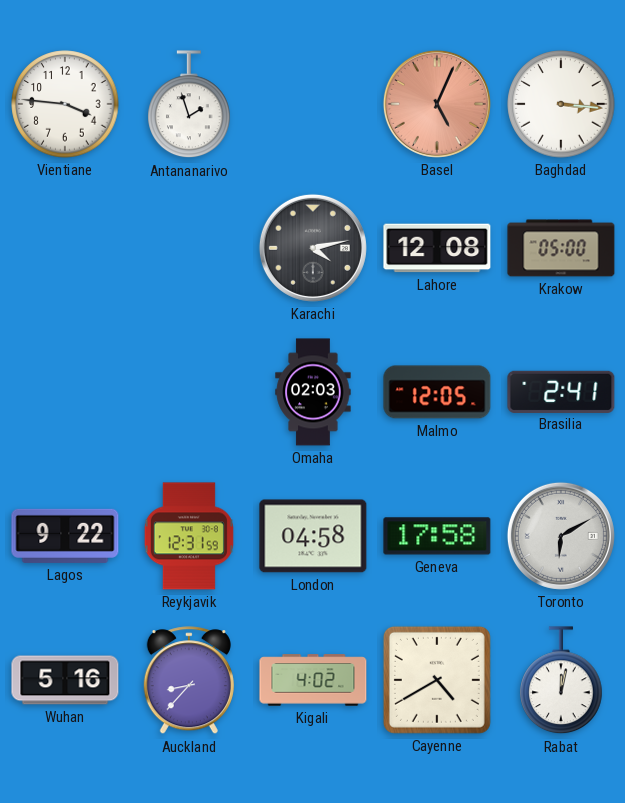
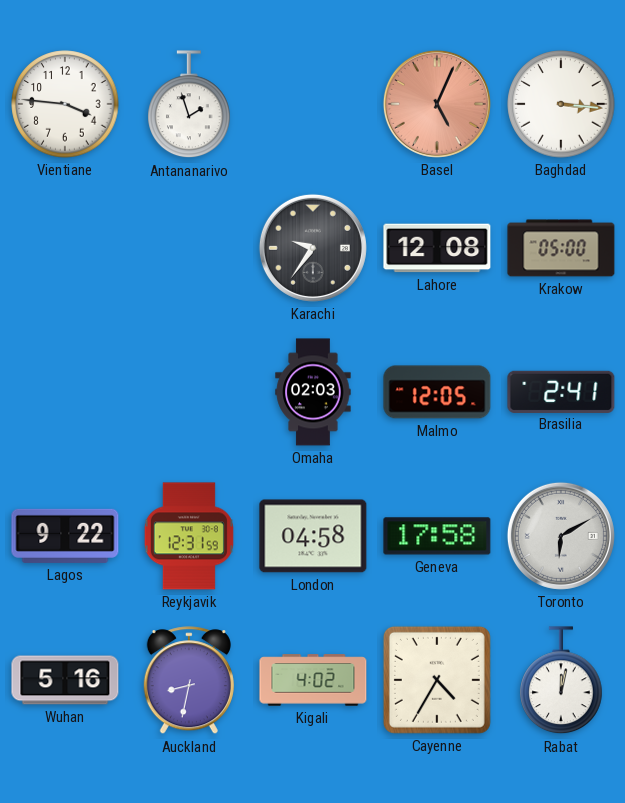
Karachi: 4:13 -> 9:36
Auckland: 8:37 -> 8:32
Cayenne: 4:40 -> 4:35
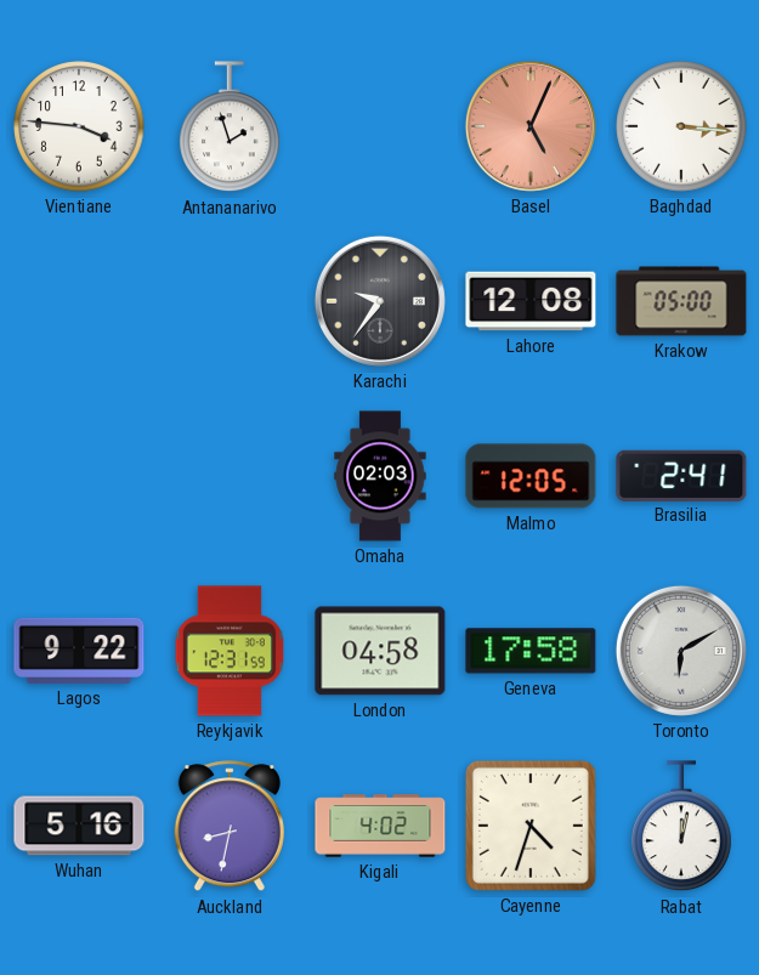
Cayenne: 4:35 -> 4:33
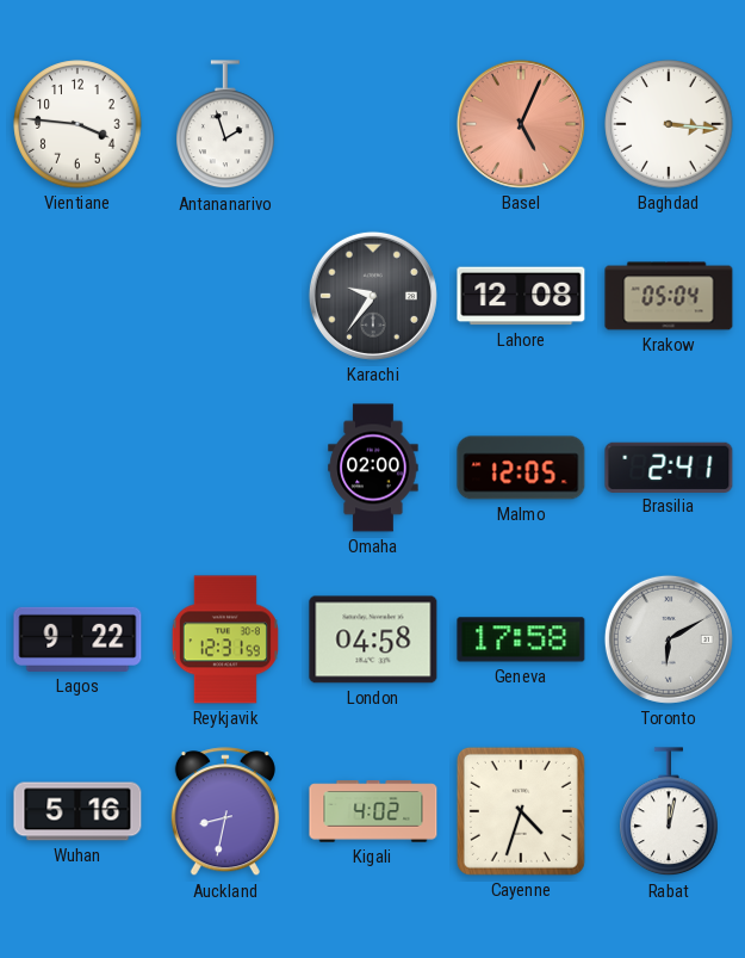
Krakow: 05:00 -> 05:04
Omaha: 02:03 -> 02:00
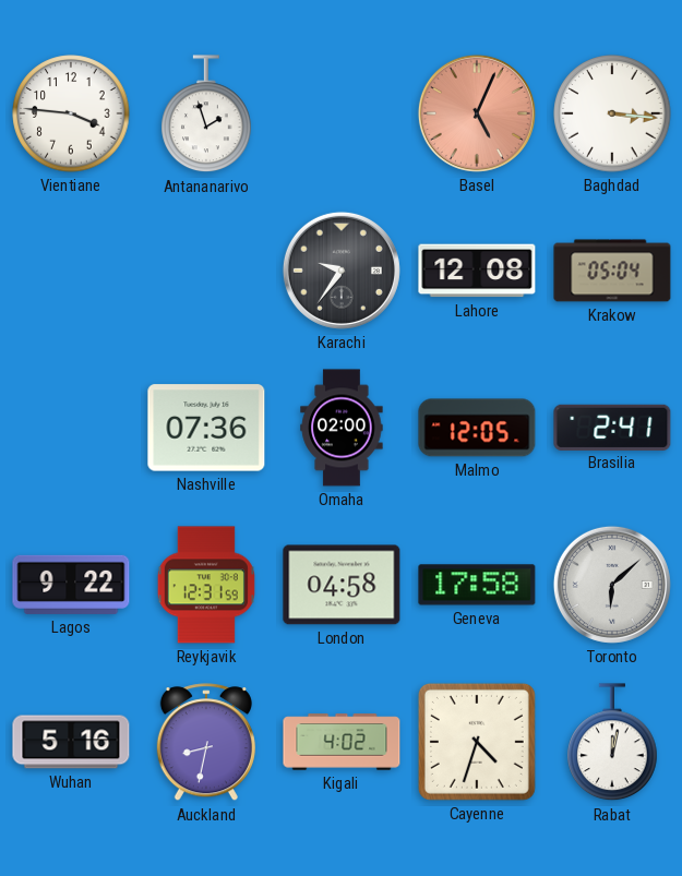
Nashville: none -> 07:36
Toronto: 6:10 -> 6:08
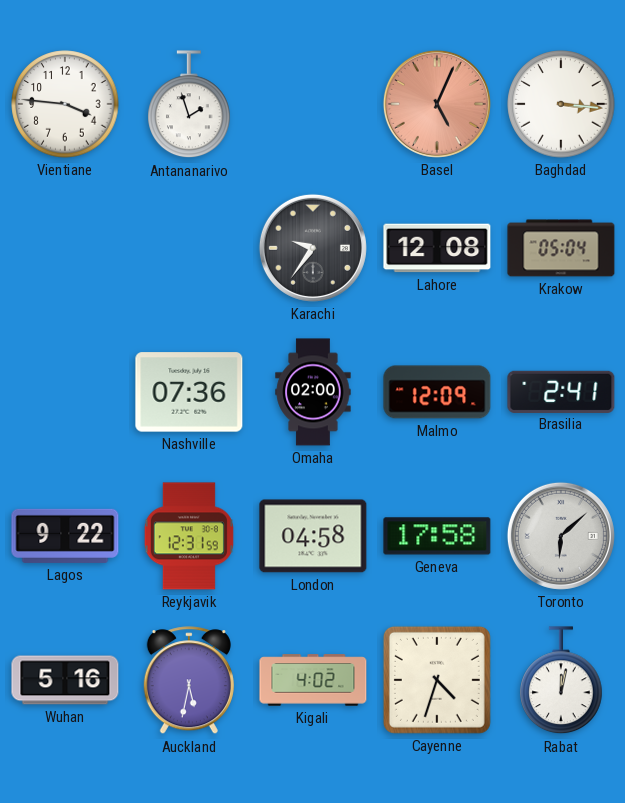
Malmo: 12:05 -> 12:09
Auckland: 8:32 -> 5:32
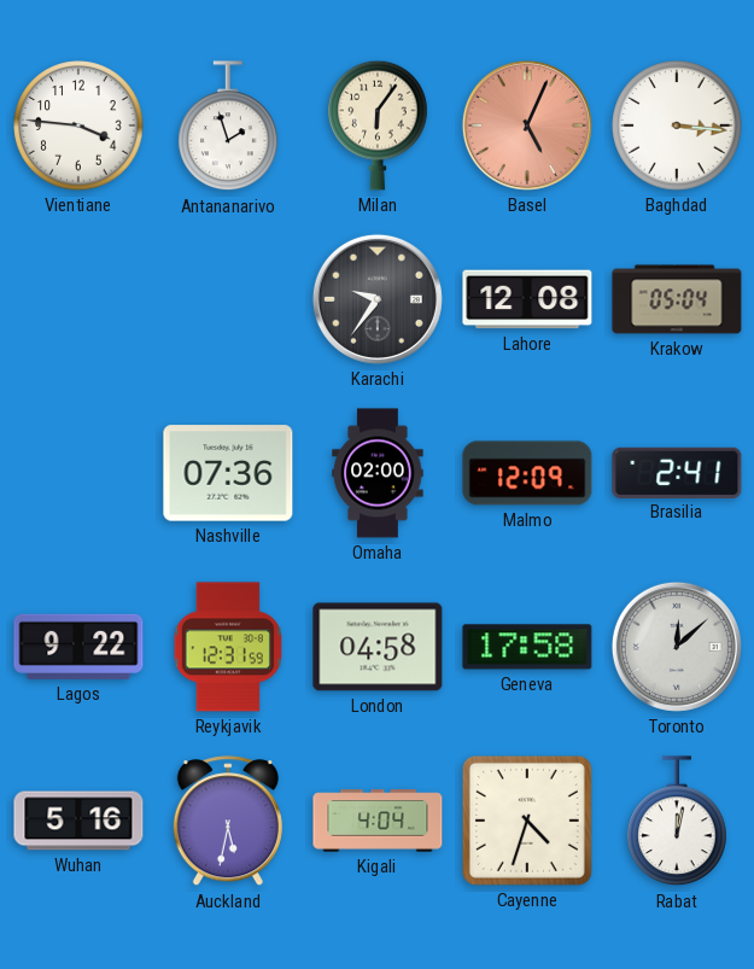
Milan: none -> 6:06
Toronto: 6:08 -> 12:08
Kigali: 4:02 -> 4:04
